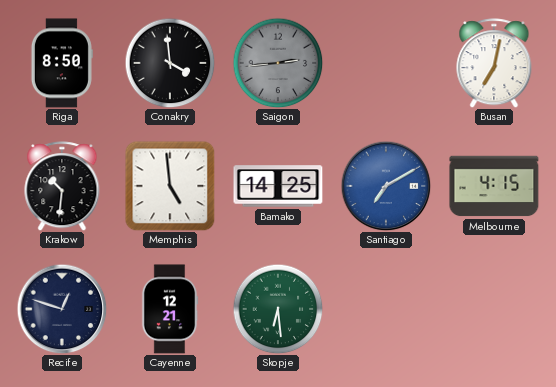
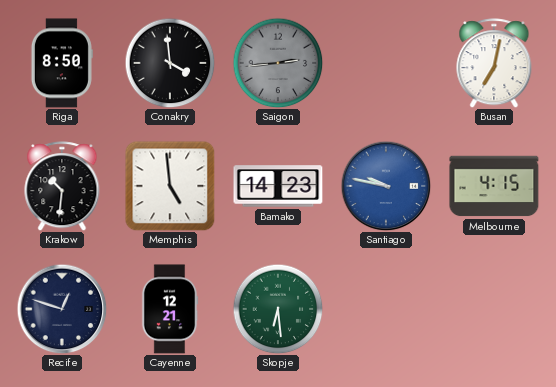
Bamako: 14:25 -> 14:23
Santiago: 7:10 -> 9:47
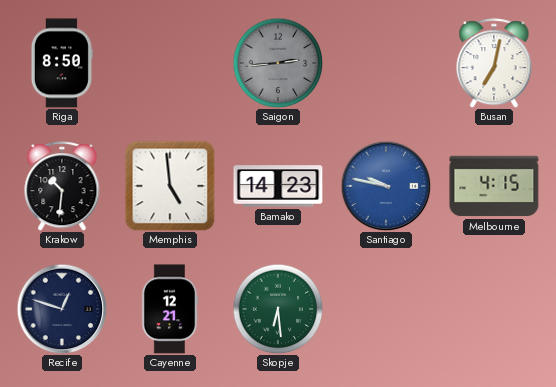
Conakry: 3:59 -> none
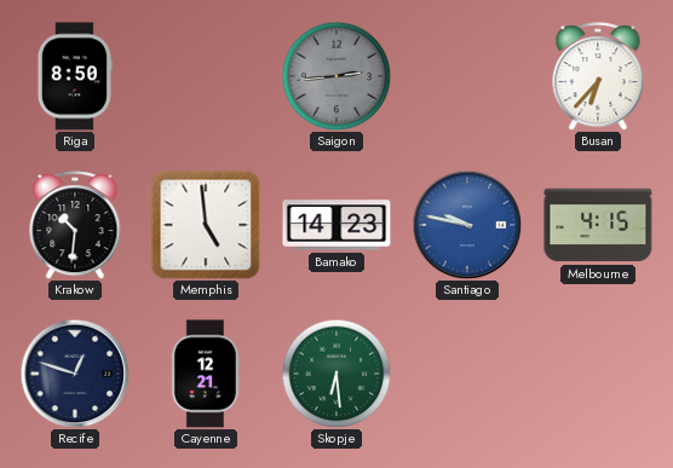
Busan: 7:02 -> 6:37
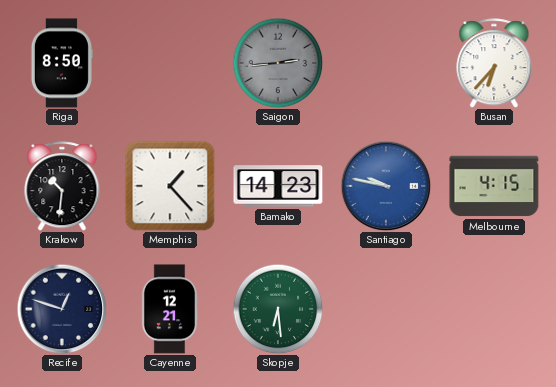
Memphis: 4:59 -> 1:23
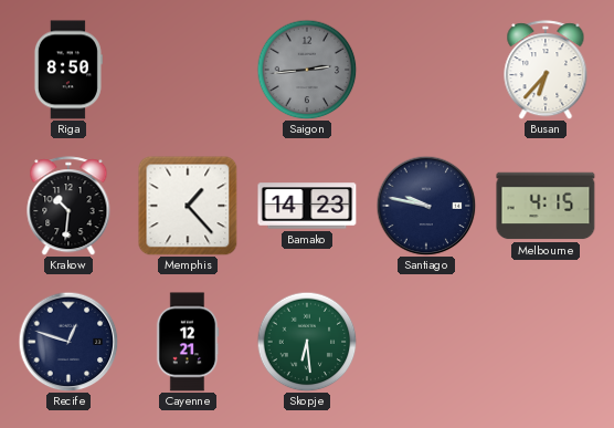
Santiago dial: blue -> navy
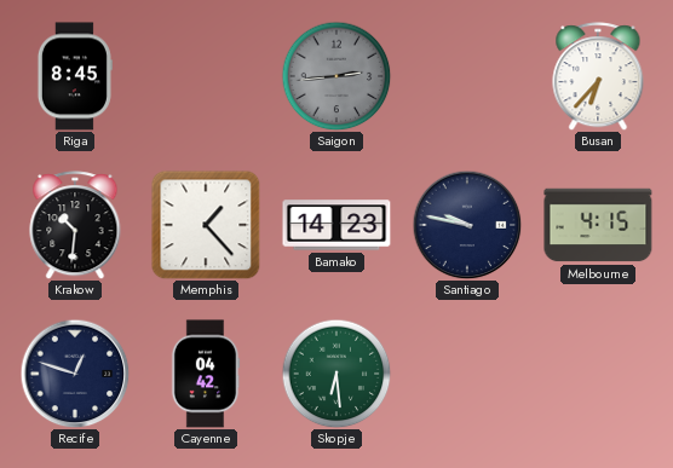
Riga: 8:50 -> 8:45
Cayenne: 12:21 -> 04:42
